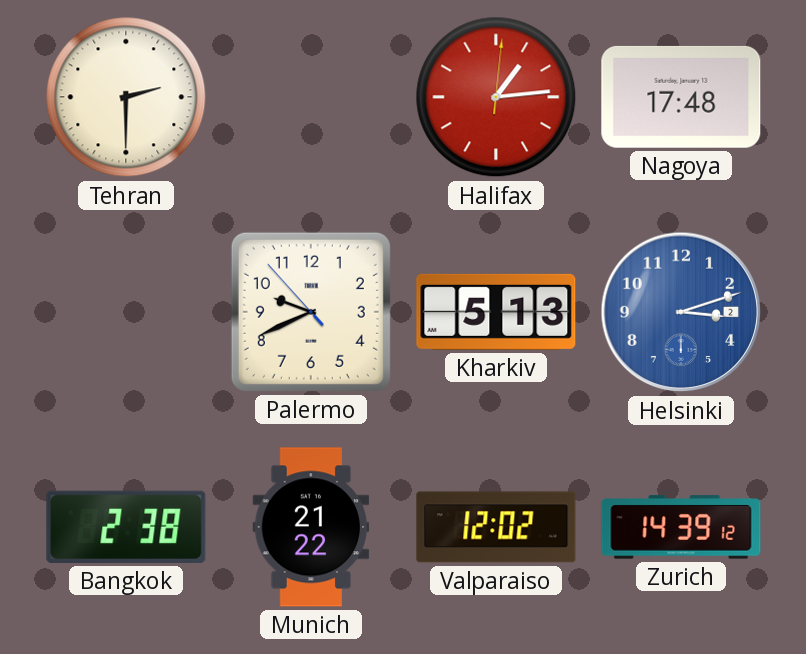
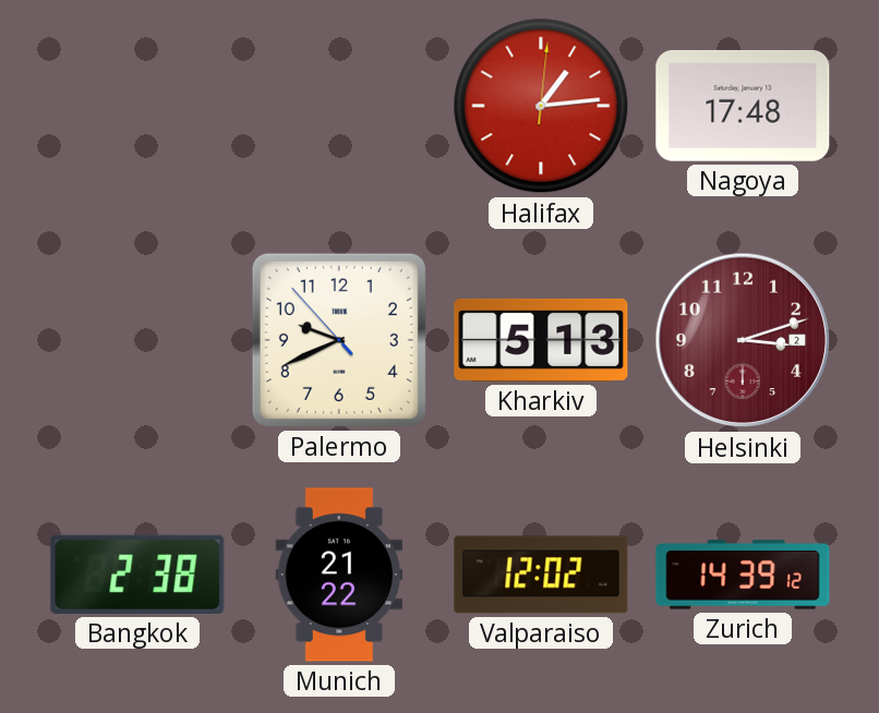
Tehran: 2:30 -> none
Helsinki dial: blue -> burgundy
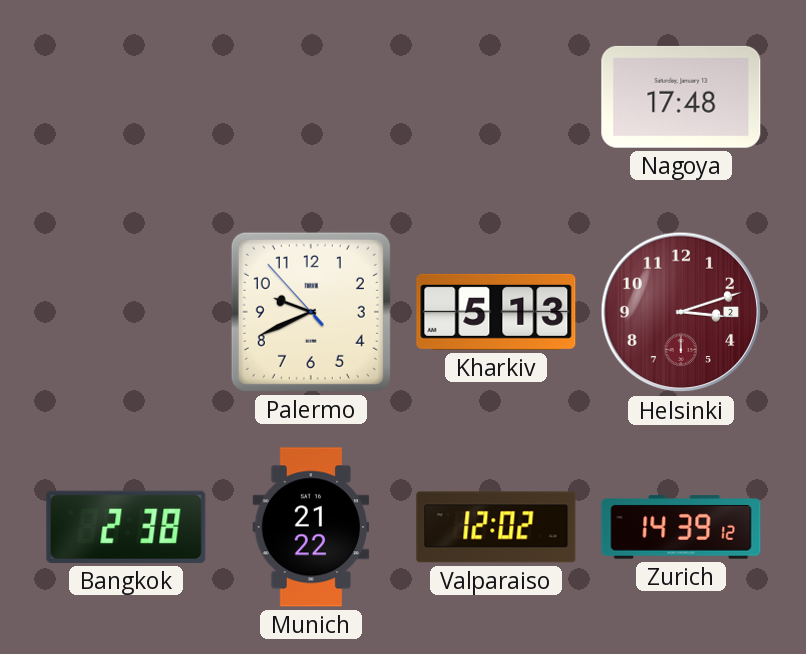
Halifax: 1:14 -> none
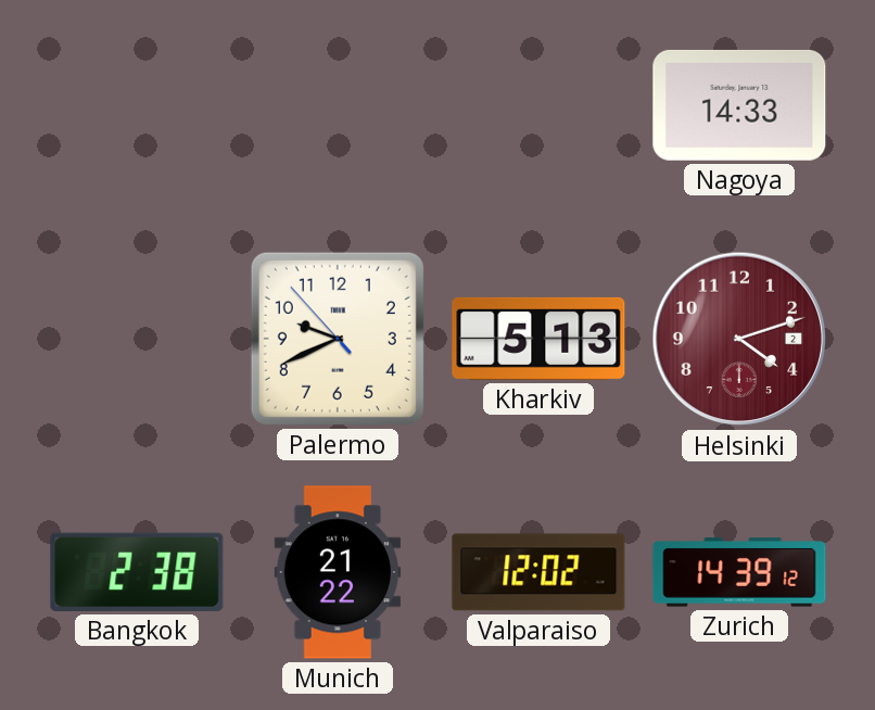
Nagoya: 17:48 -> 14:33
Helsinki: 3:12 -> 4:12
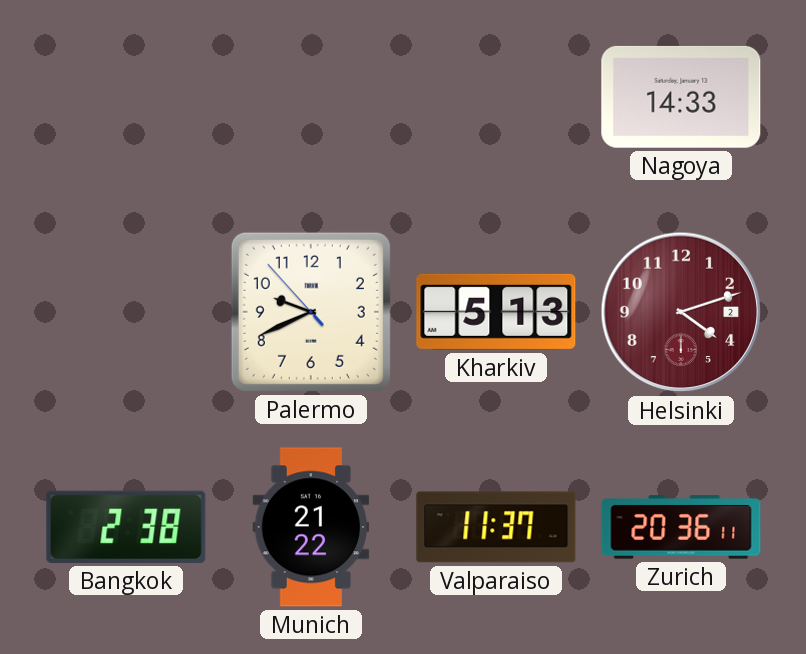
Valparaiso: 12:02 -> 11:37
Zurich: 14:39 -> 20:36
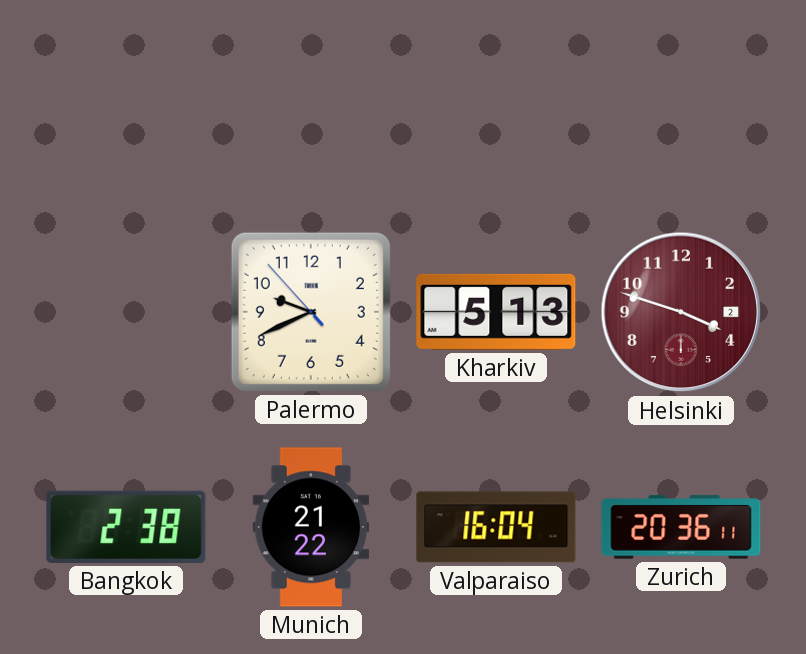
Nagoya: 14:33 -> none
Helsinki: 4:12 -> 3:48
Valparaiso: 11:37 -> 16:04
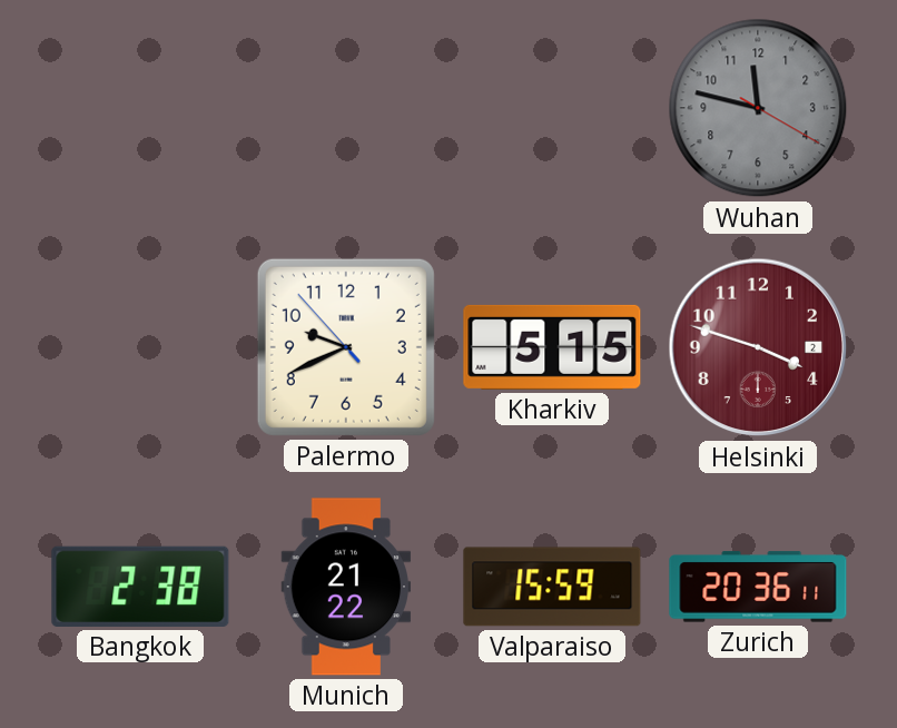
Wuhan: none -> 11:47
Kharkiv: 5:13 -> 5:15
Valparaiso: 16:04 -> 15:59
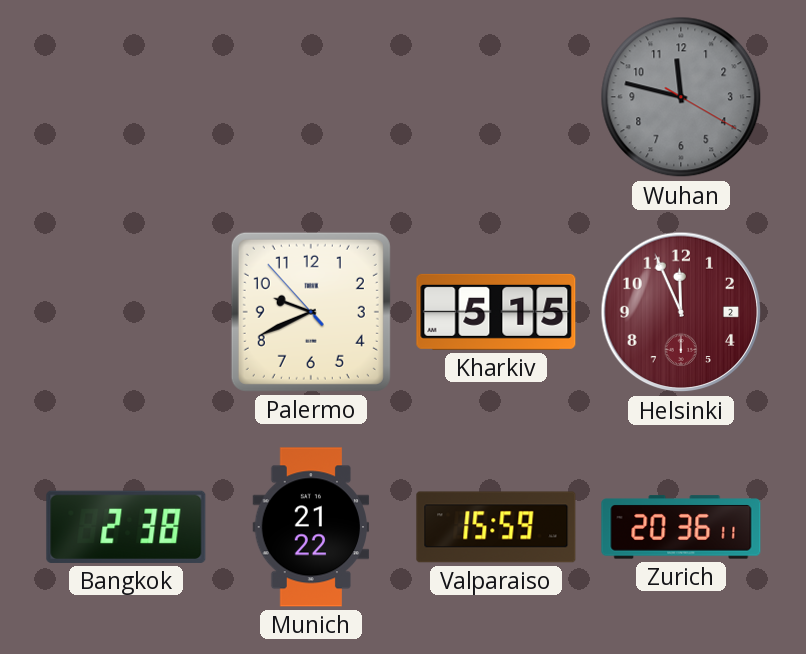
Helsinki: 3:48 -> 11:56
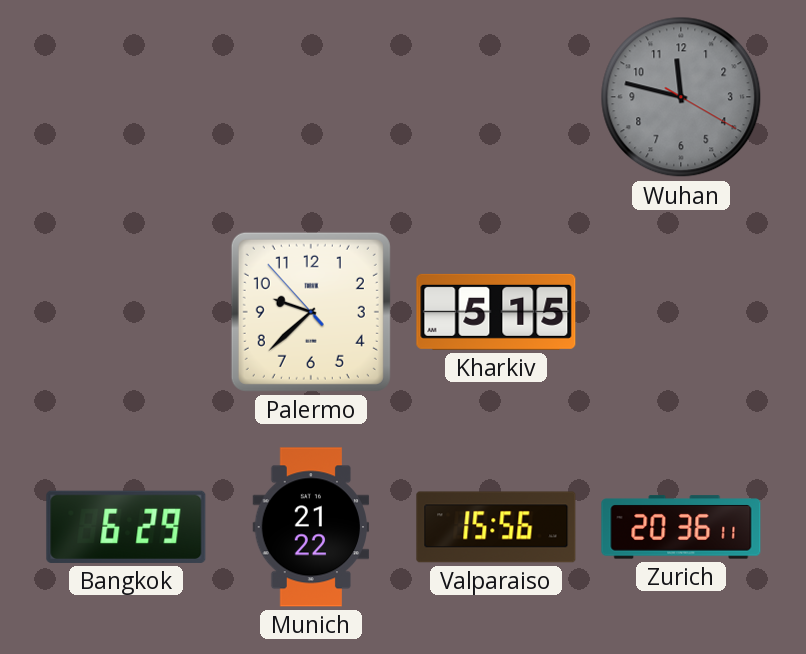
Palermo: 9:40 -> 9:37
Helsinki: 11:56 -> none
Bangkok: 2:38 -> 6:29
Valparaiso: 15:59 -> 15:56
